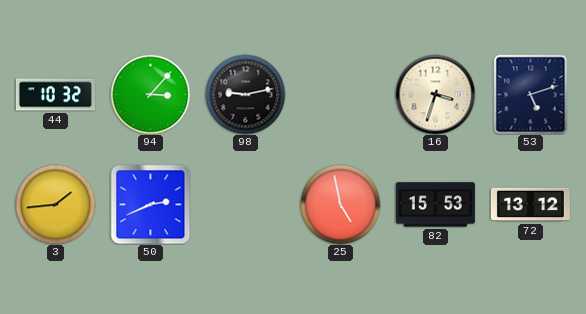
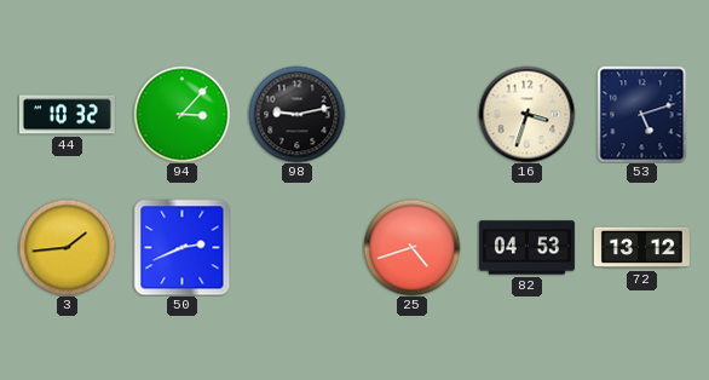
25: 4:58 -> 4:42
82: 15:53 -> 04:53
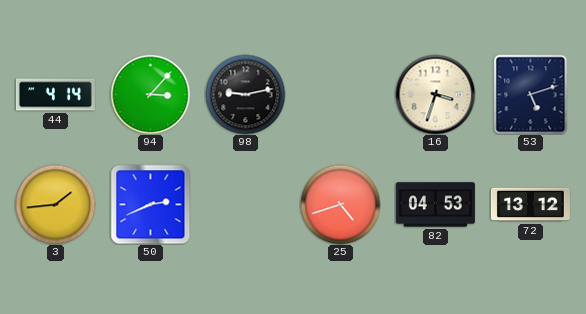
44: 10:32 -> 4:14
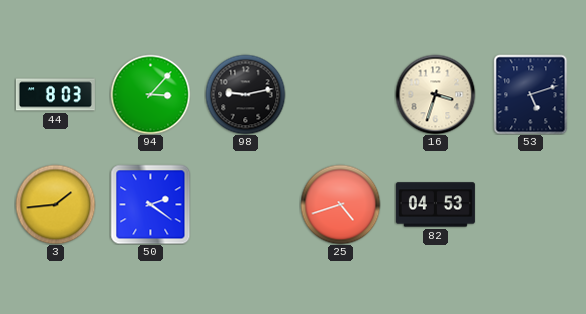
44: 4:14 -> 8:03
50: 2:41 -> 2:21
72: 13:12 -> none
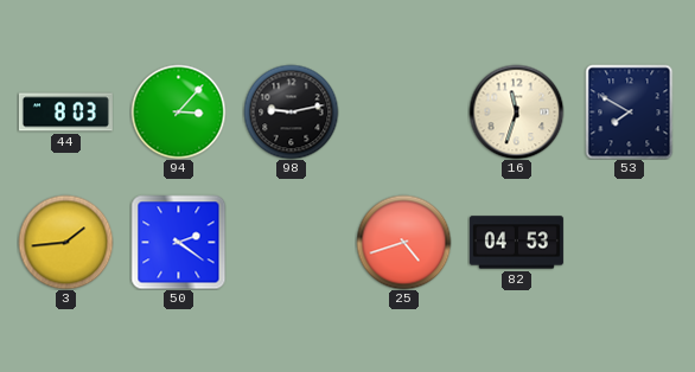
16: 3:33 -> 11:33
53: 5:12 -> 7:50
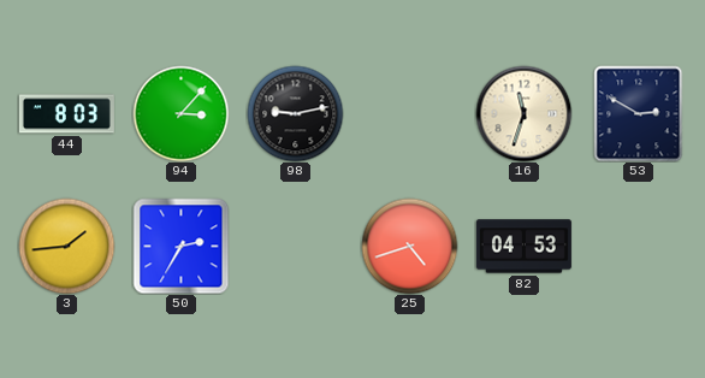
53: 7:50 -> 2:50
50: 2:21 -> 2:35
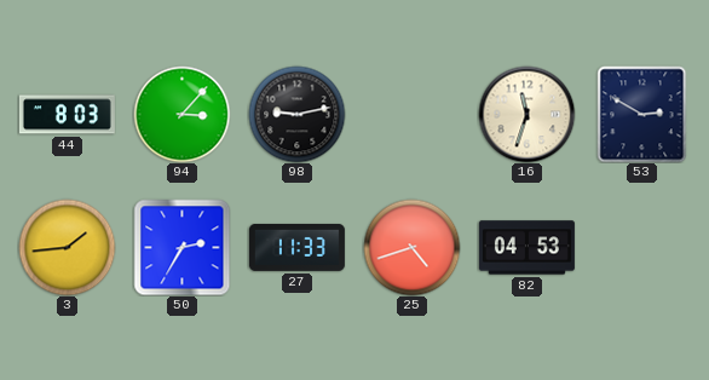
27: none -> 11:33
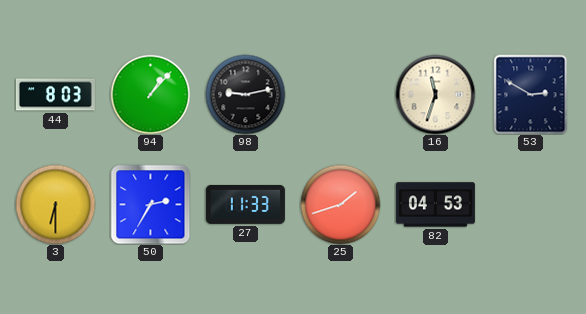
94: 3:07 -> 1:07
3: 1:44 -> 6:30
25: 4:42 -> 1:42
